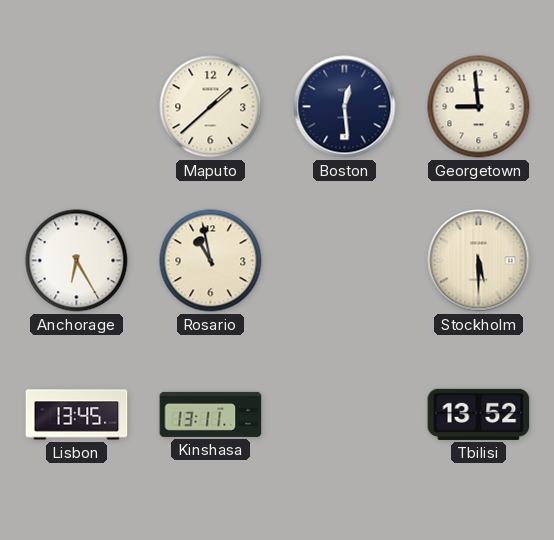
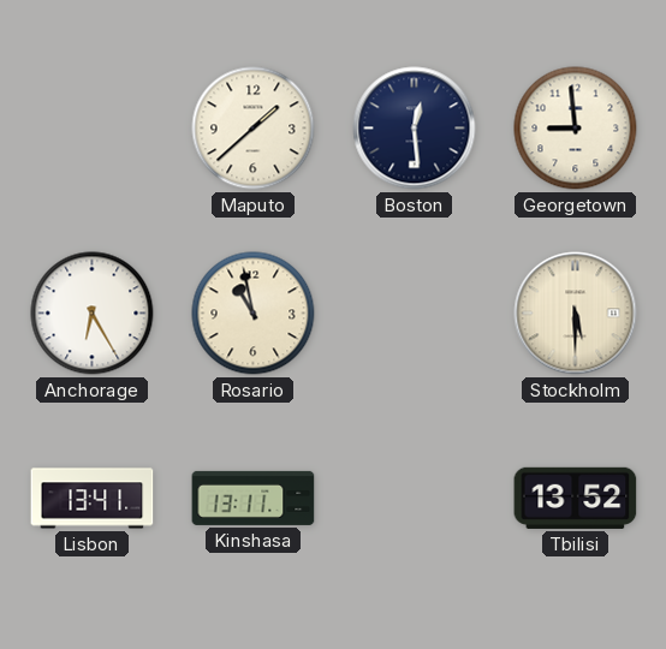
Lisbon: 13:45 -> 13:41
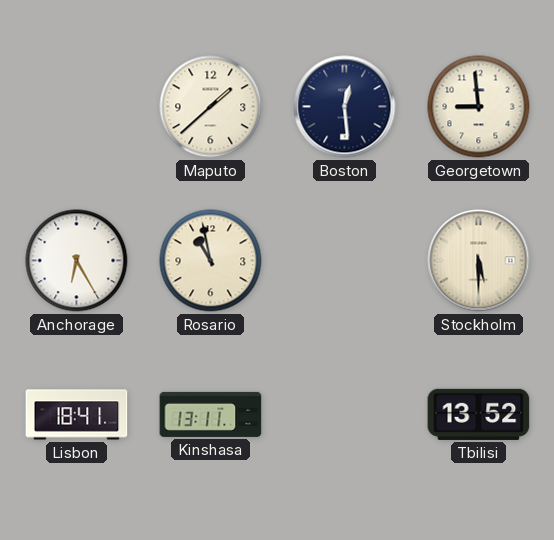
Lisbon: 13:41 -> 18:41
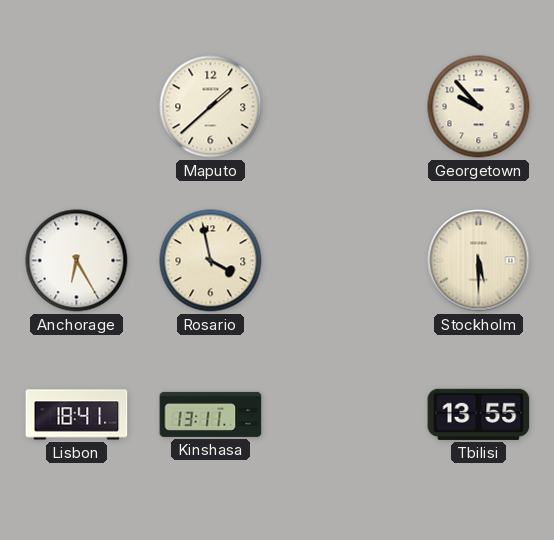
Boston: 12:29 -> none
Georgetown: 8:59 -> 9:53
Rosario: 10:58 -> 3:58
Tbilisi: 13:52 -> 13:55
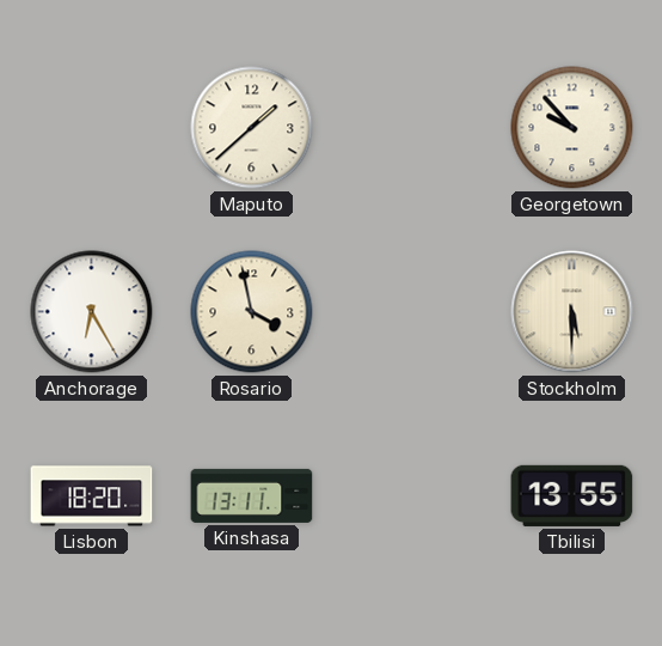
Lisbon: 18:41 -> 18:20
